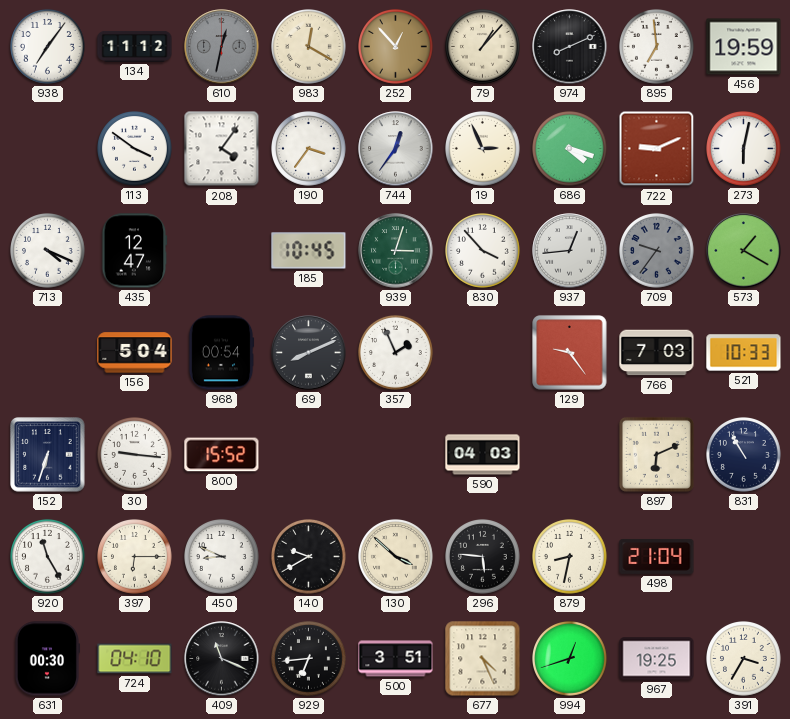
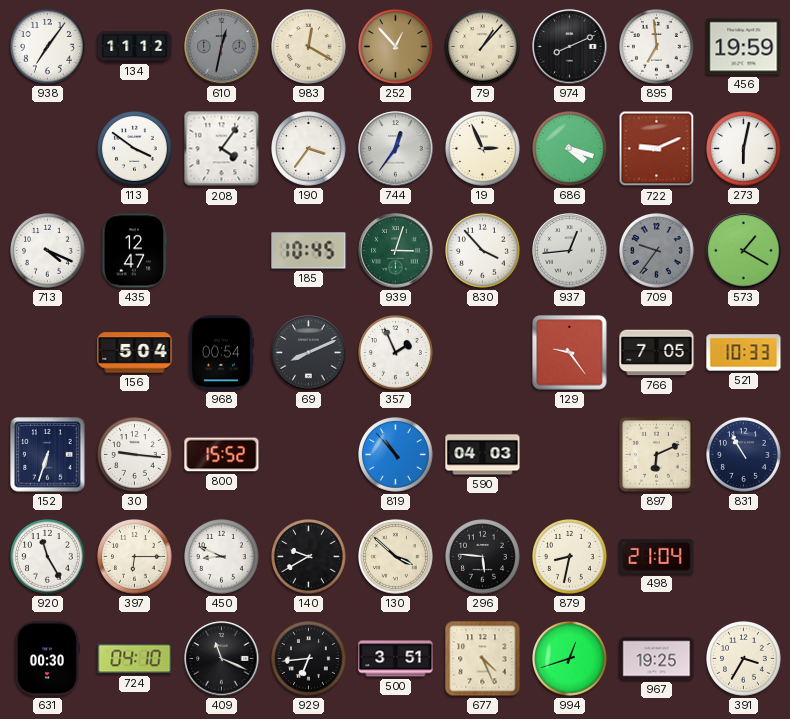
766: 7:03 -> 7:05
819: none -> 10:53
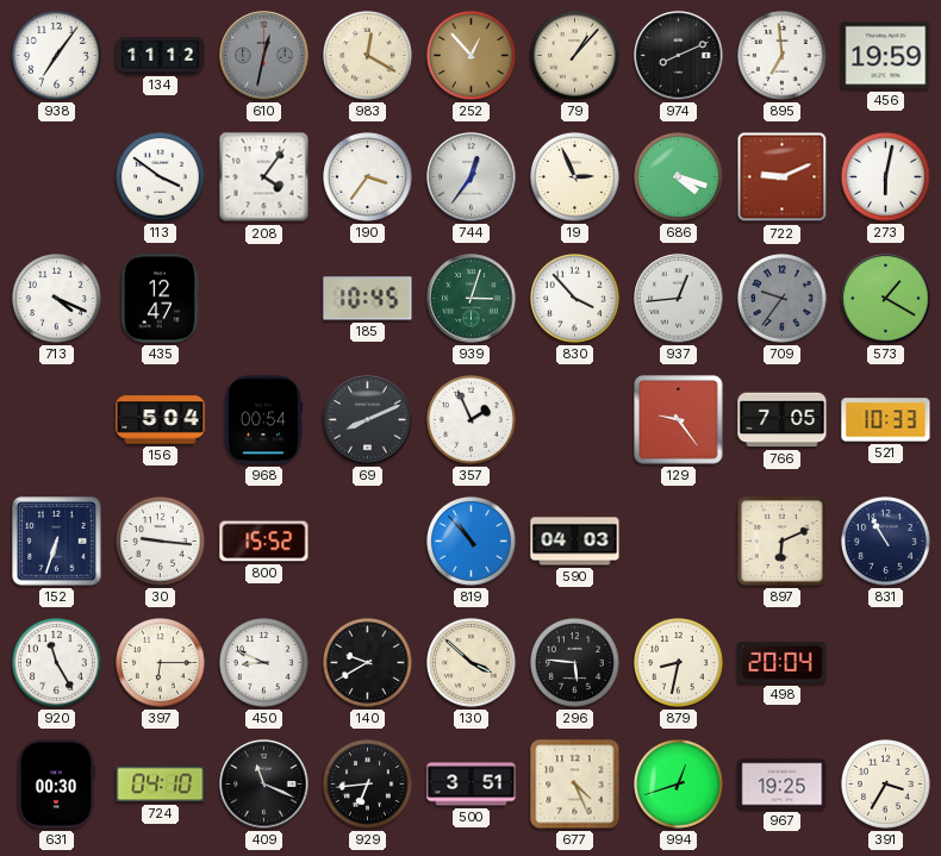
498: 21:04 -> 20:04
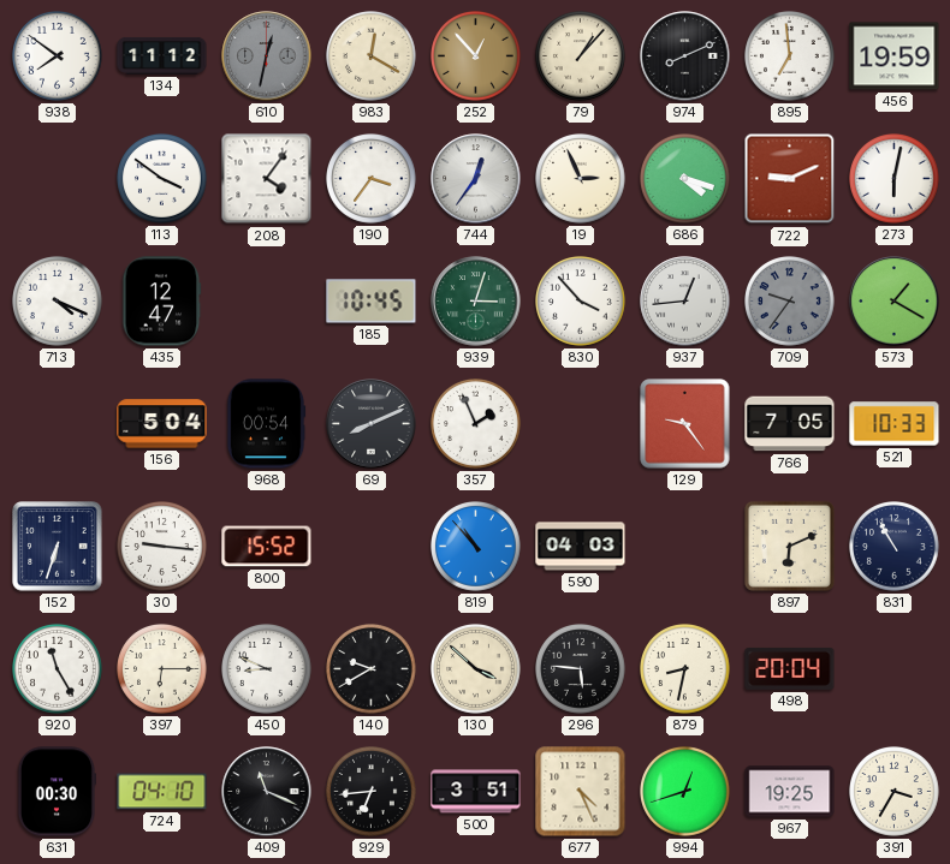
938: 7:06 -> 7:51
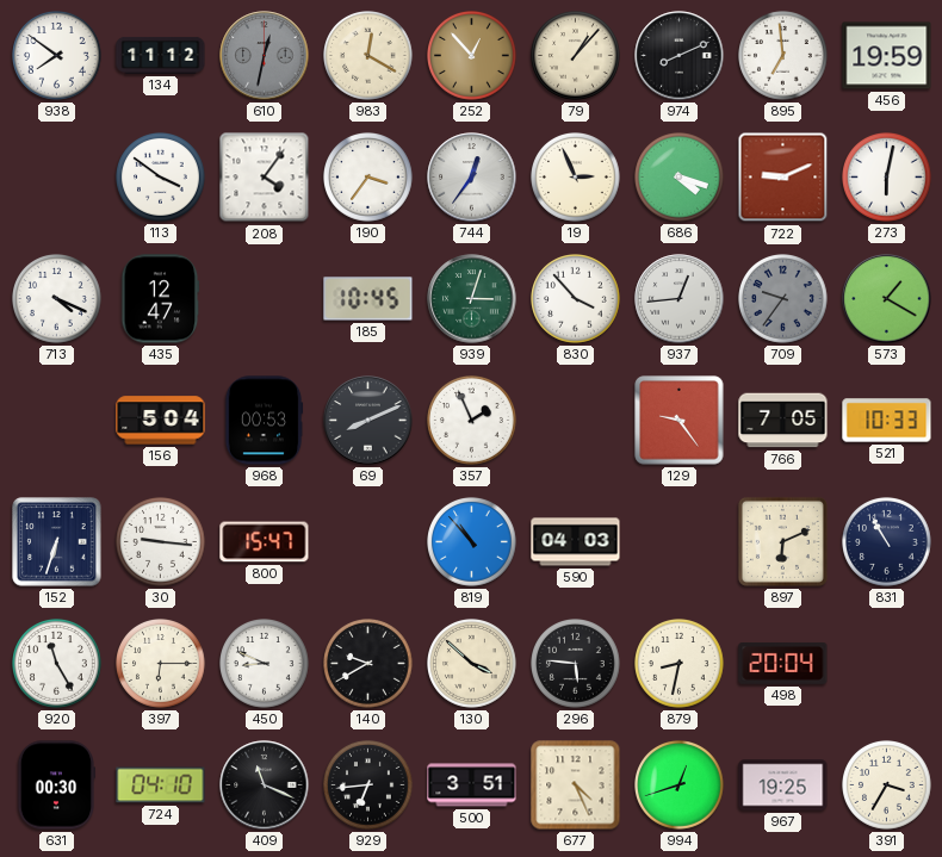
968: 00:54 -> 00:53
800: 15:52 -> 15:47
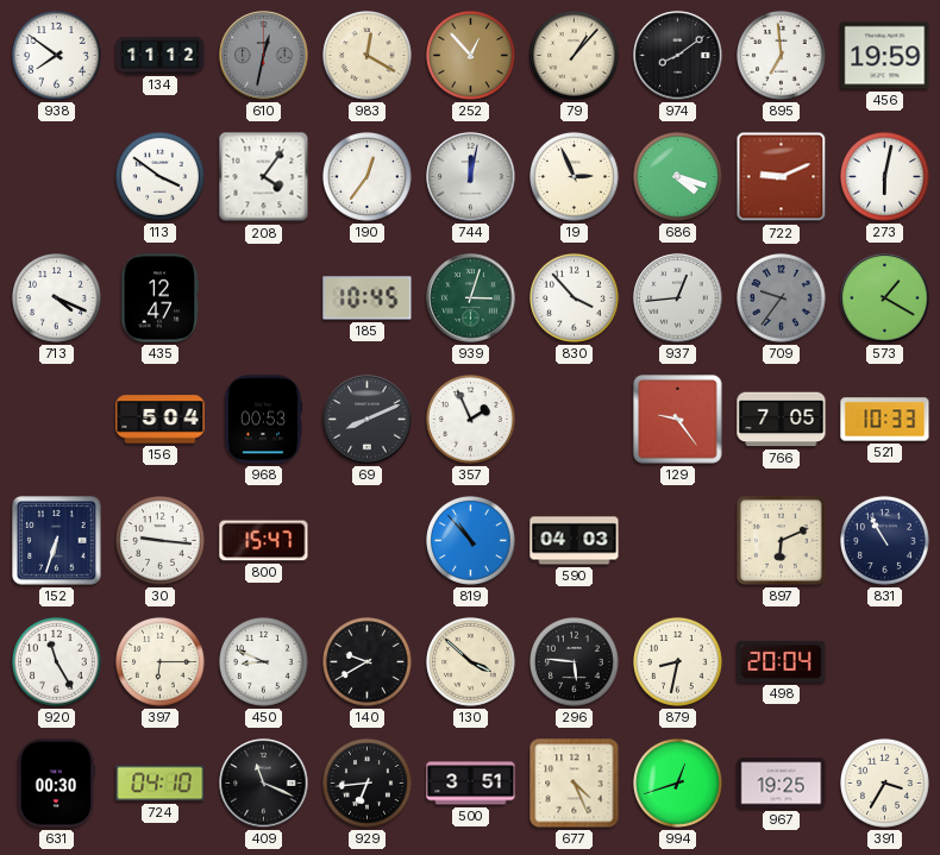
974: 8:11 -> 8:09
190: 3:36 -> 12:36
744: 12:36 -> 12:02
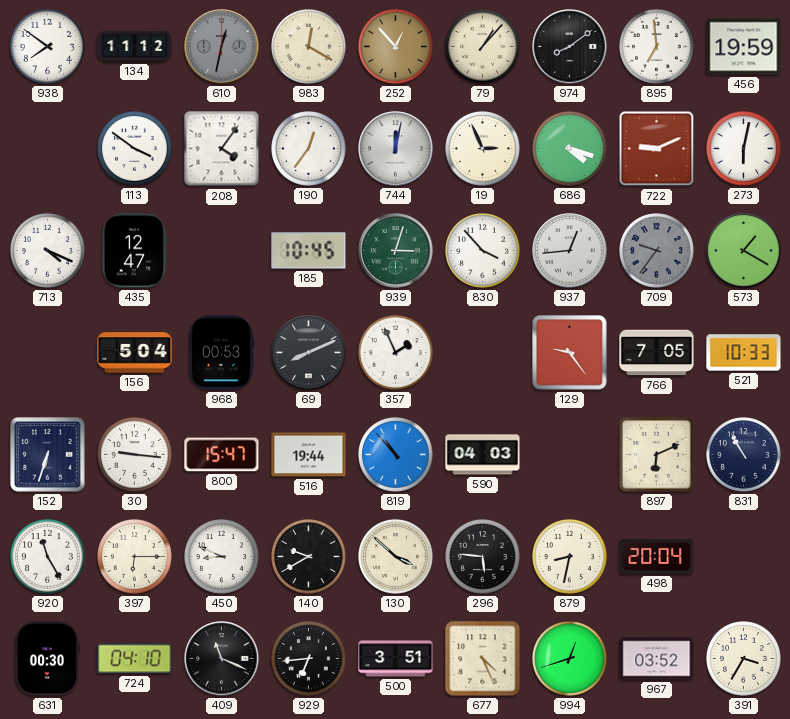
516: none -> 19:44
967: 19:25 -> 03:52
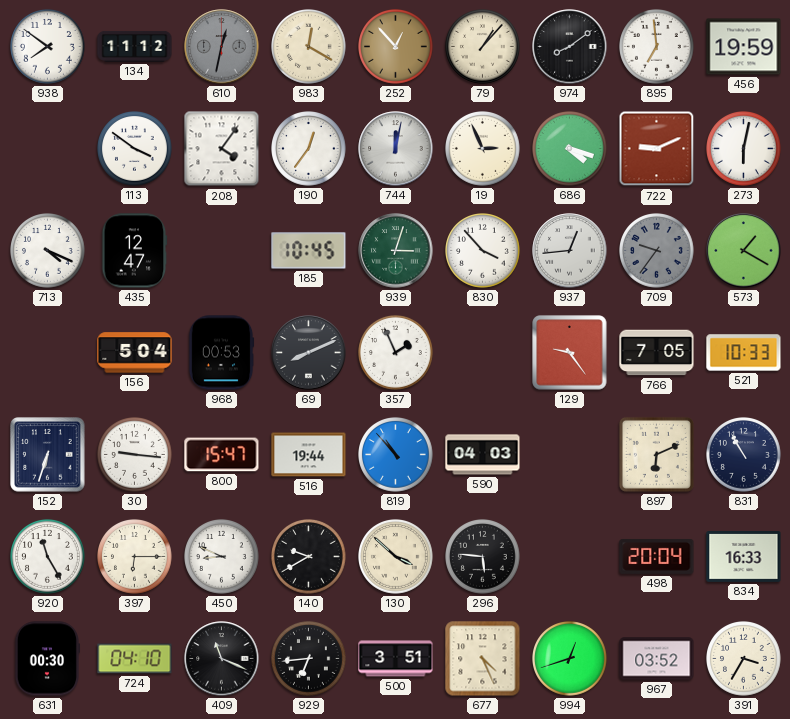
879: 8:32 -> none
834: none -> 16:33
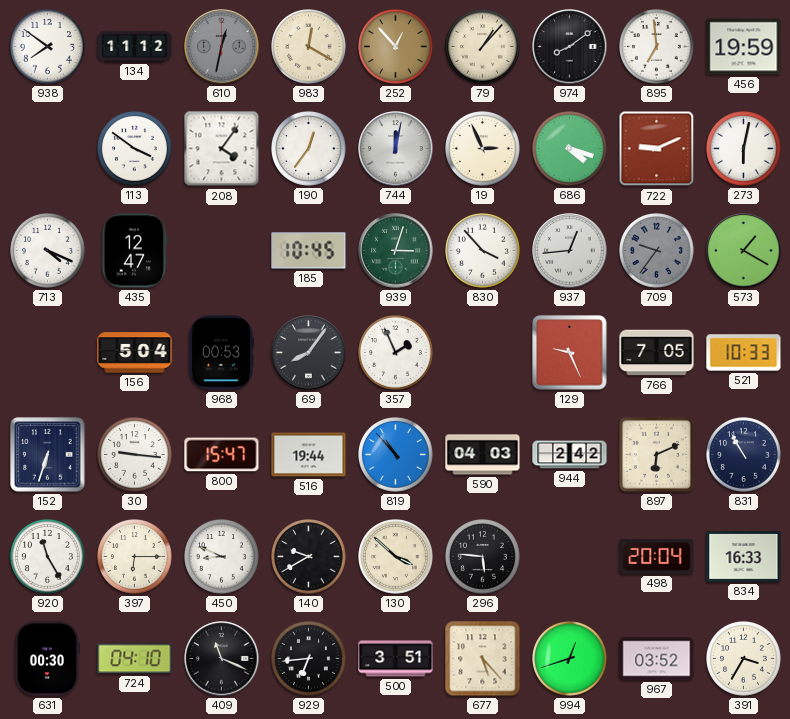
69: 8:11 -> 8:06
129: 9:24 -> 9:26
944: none -> 2:42
677: 4:26 -> 5:23
